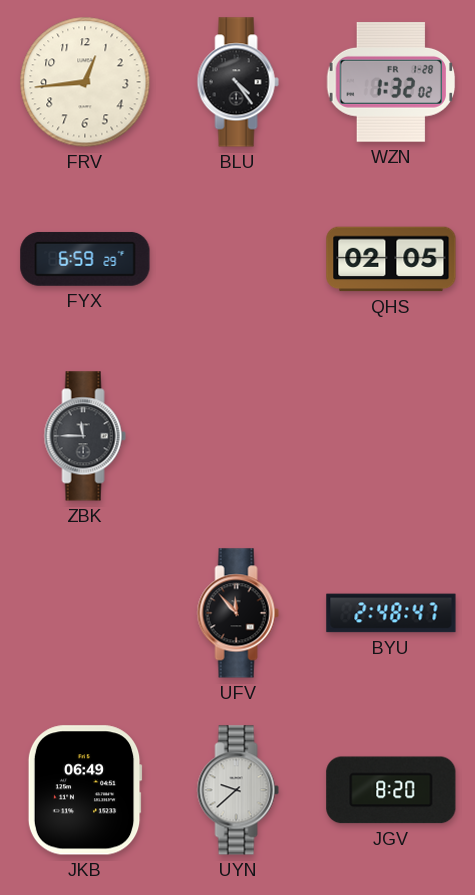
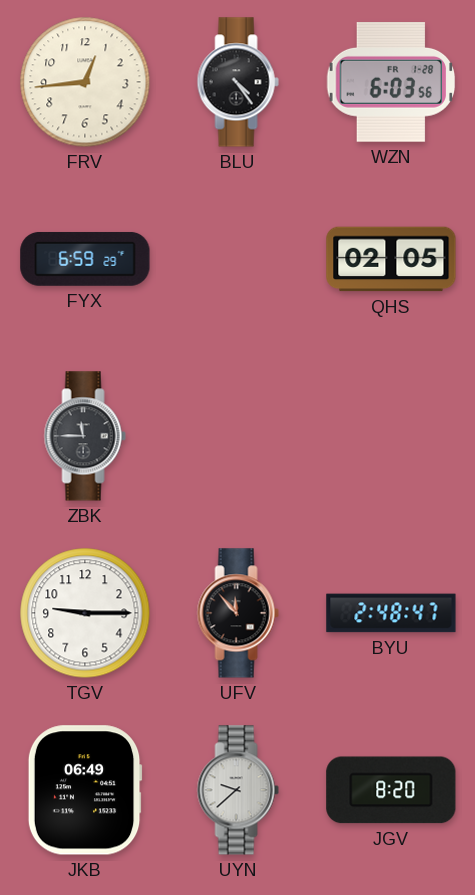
WZN: 1:32 -> 6:03
TGV: none -> 9:15
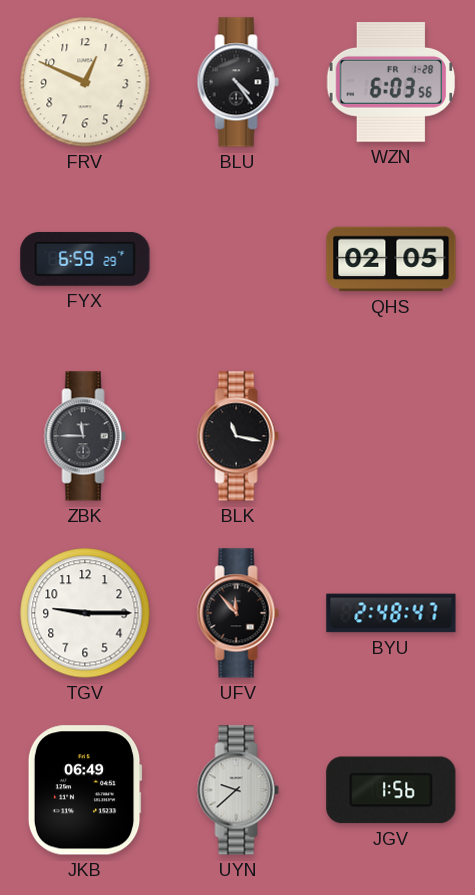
FRV: 12:44 -> 12:49
BLK: none -> 11:17
JGV: 8:20 -> 1:56
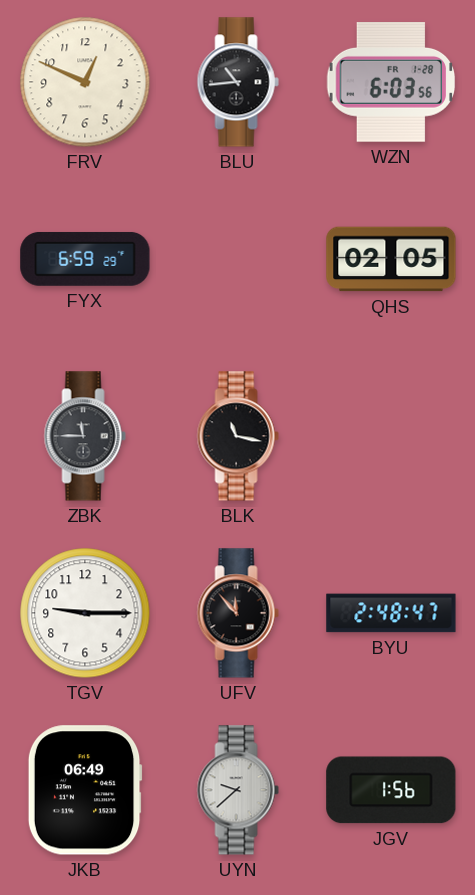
BLU: 4:24 -> 10:44
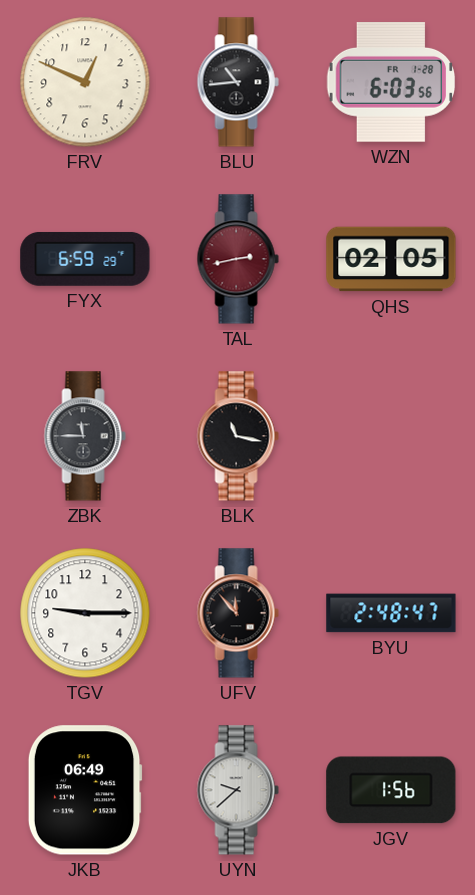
TAL: none -> 2:43
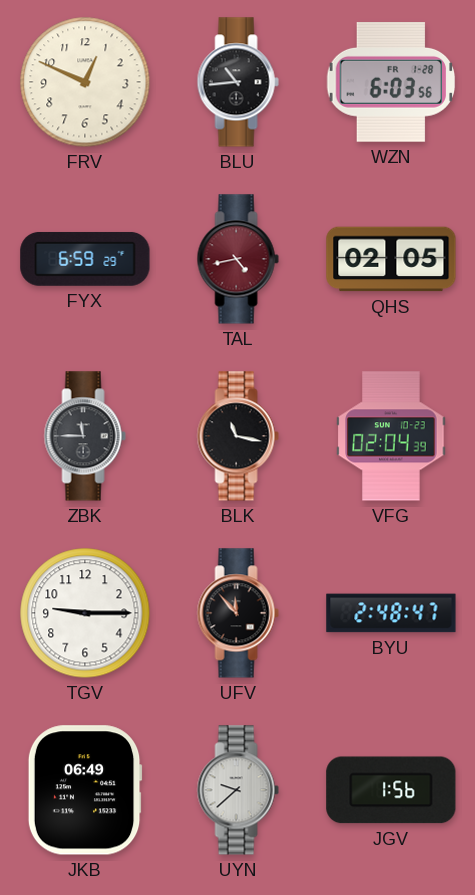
TAL: 2:43 -> 4:43
VFG: none -> 02:04
